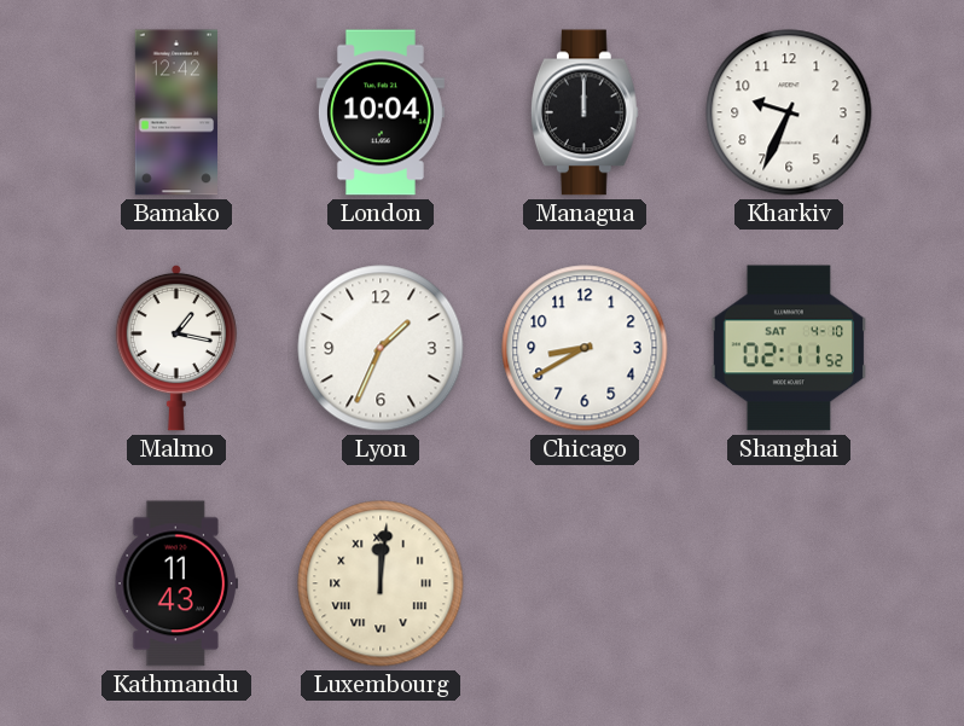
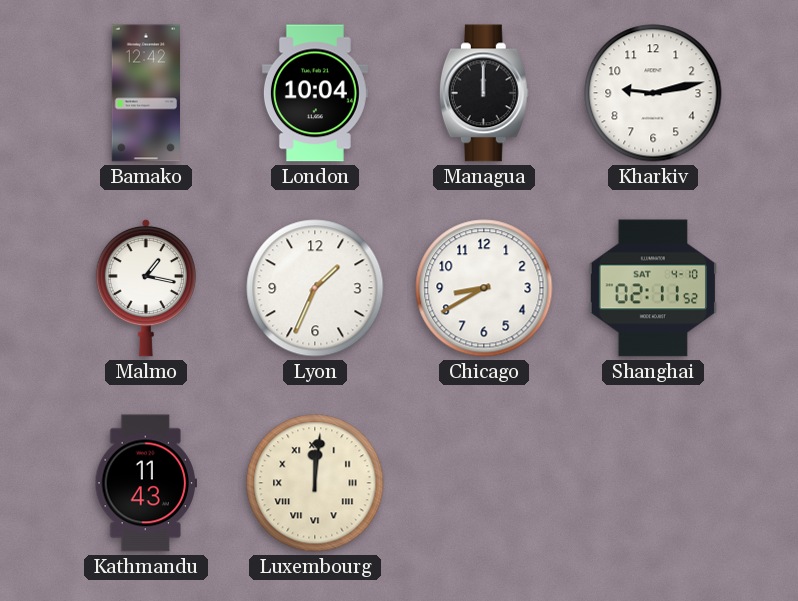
Kharkiv: 9:34 -> 9:13
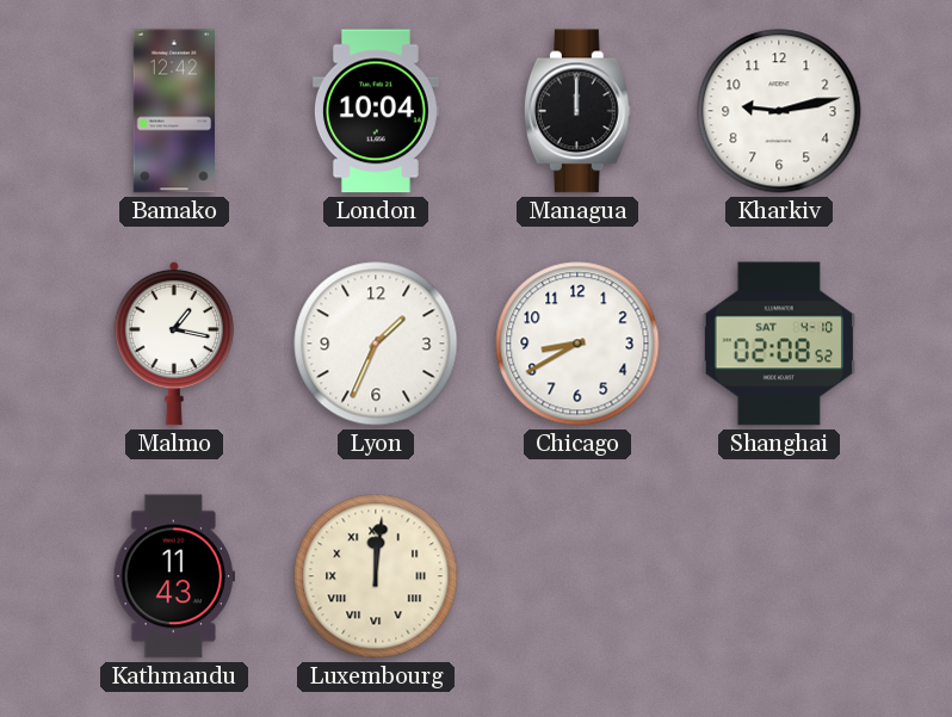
Shanghai: 02:11 -> 02:08
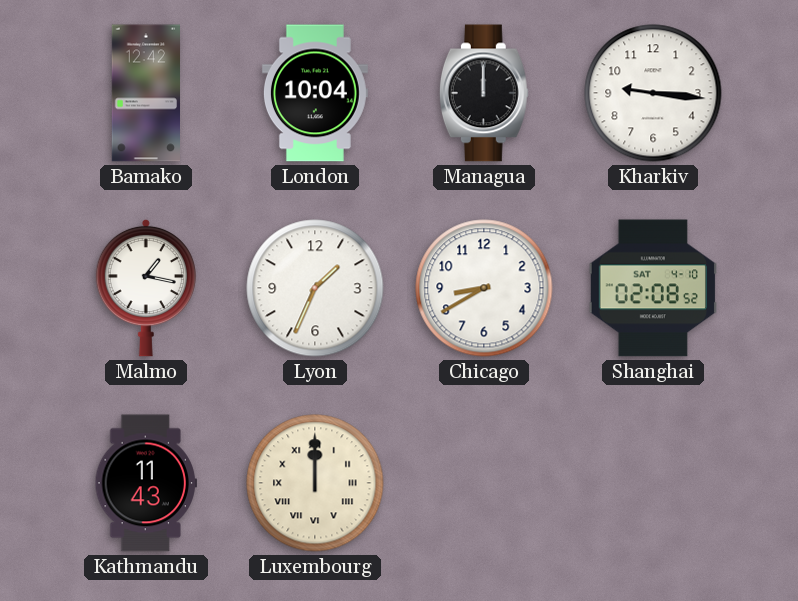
Kharkiv: 9:13 -> 9:16
Luxembourg: 12:01 -> 12:00
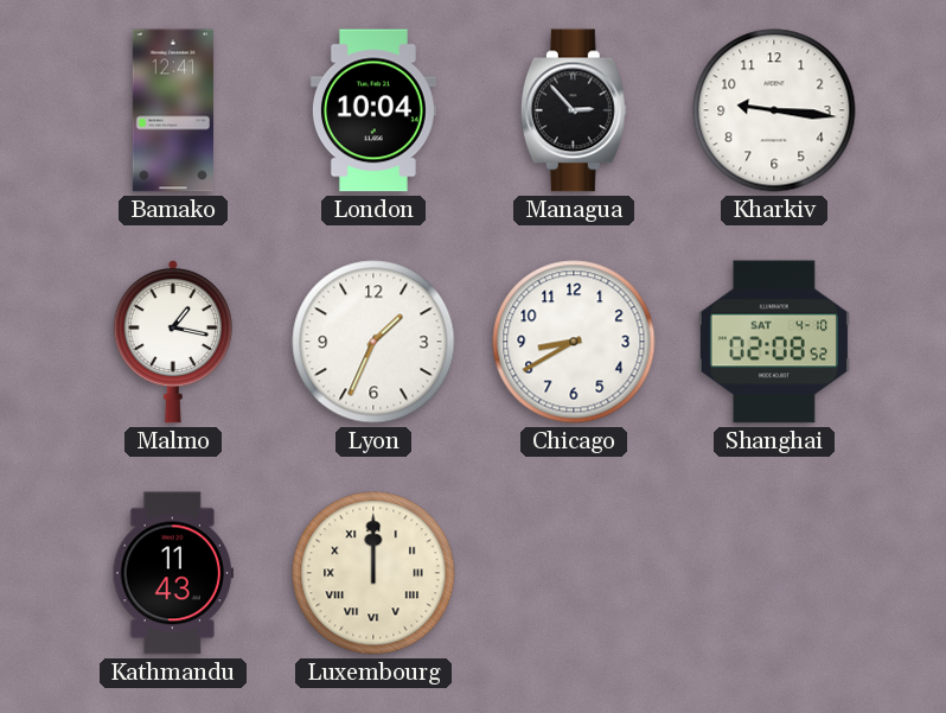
Bamako: 12:42 -> 12:41
Managua: 12:00 -> 2:53
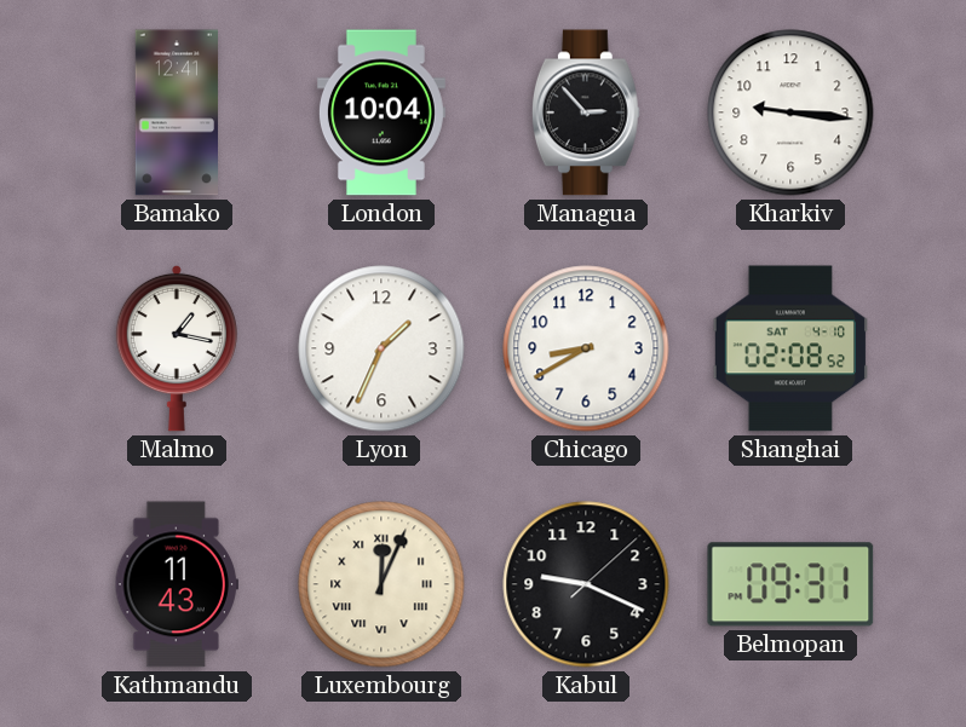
Luxembourg: 12:00 -> 12:04
Kabul: none -> 9:19
Belmopan: none -> 09:31
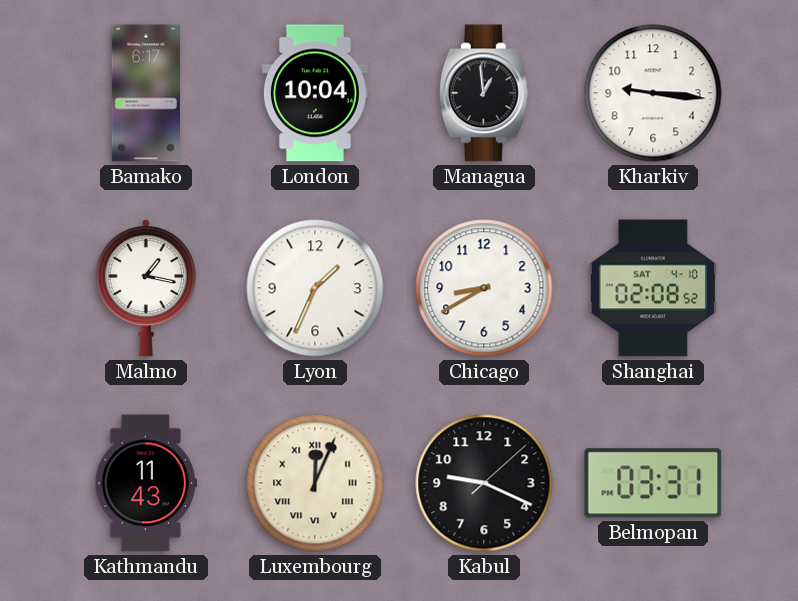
Bamako: 12:41 -> 6:17
Managua: 2:53 -> 12:59
Belmopan: 09:31 -> 03:31
